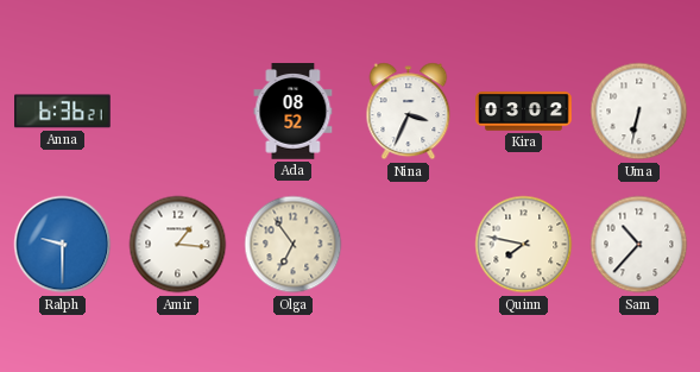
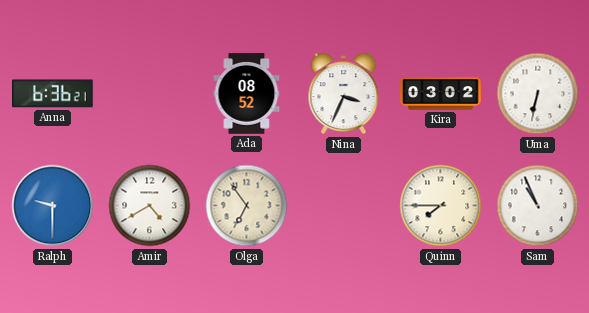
Amir: 1:16 -> 4:40
Quinn: 7:47 -> 7:45
Sam: 10:37 -> 10:56
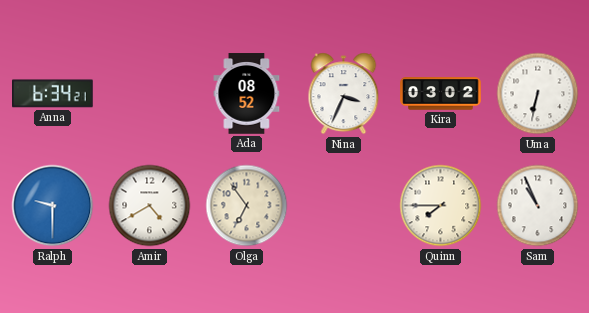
Anna: 6:36 -> 6:34
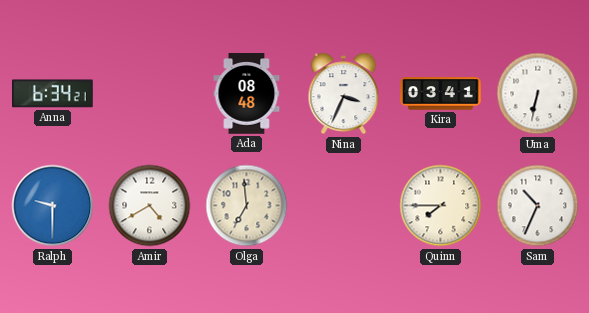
Ada: 08:52 -> 08:48
Kira: 03:02 -> 03:41
Olga: 6:54 -> 6:59
Sam: 10:56 -> 10:34
